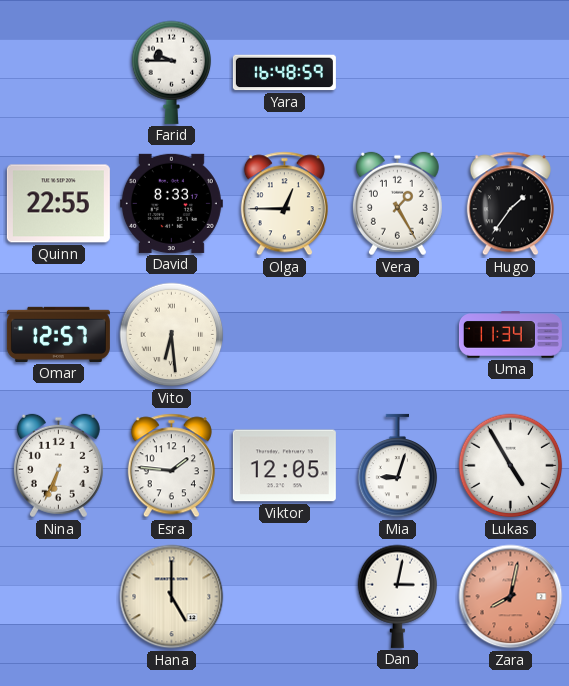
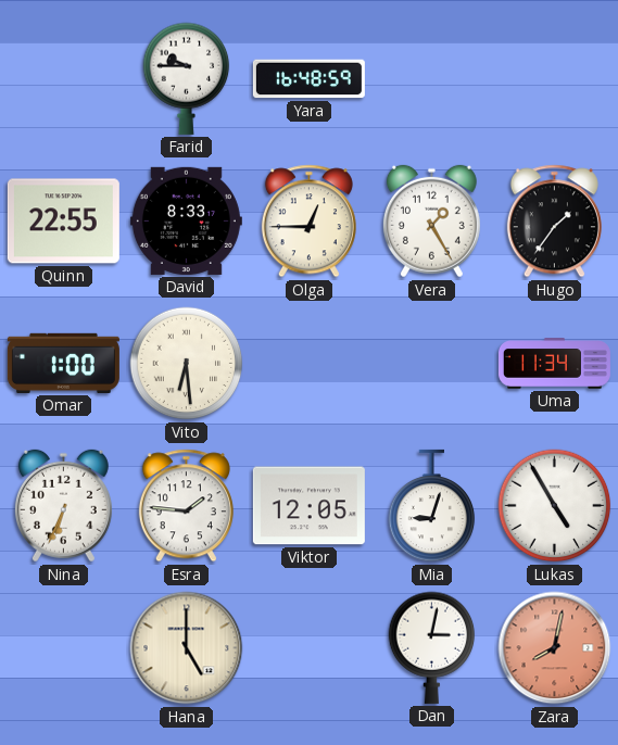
Omar: 12:57 -> 1:00
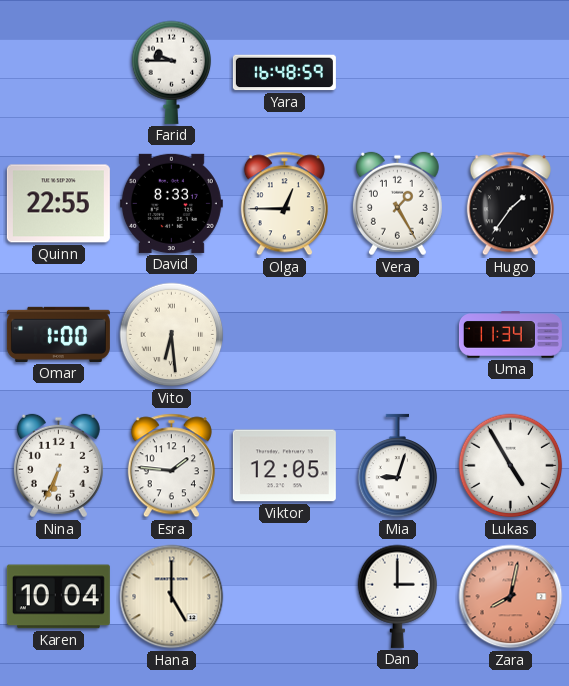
Karen: none -> 10:04
Dan: 3:02 -> 3:00
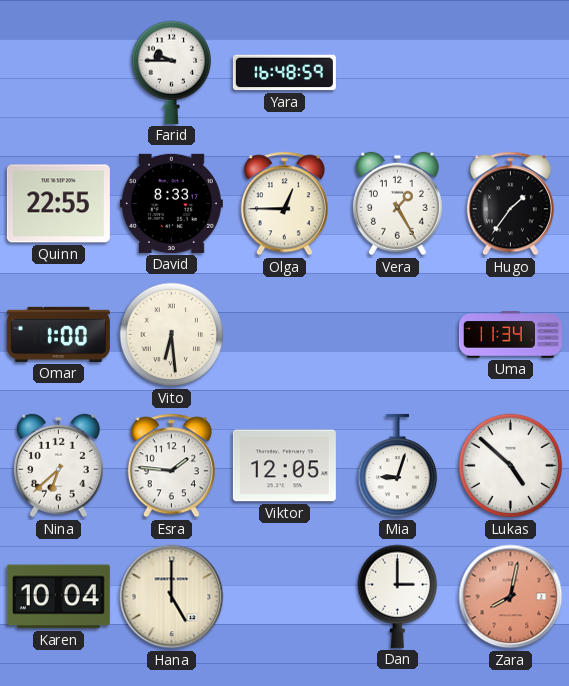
Nina: 6:34 -> 6:38
Lukas: 4:55 -> 4:52
